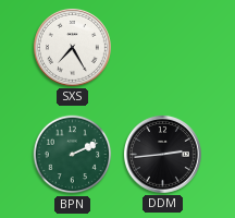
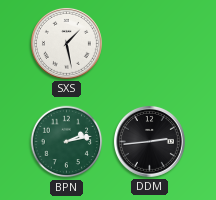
SXS: 7:25 -> 1:28
BPN: 2:11 -> 2:13
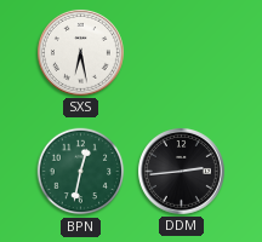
SXS: 1:28 -> 6:28
BPN: 2:13 -> 12:32
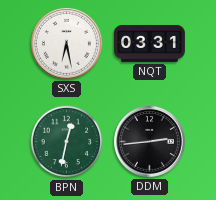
NQT: none -> 03:31
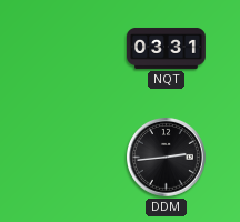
SXS: 6:28 -> none
BPN: 12:32 -> none
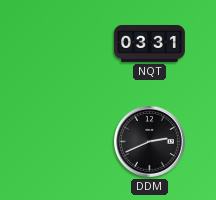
DDM: 2:44 -> 2:41
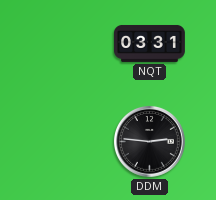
DDM: 2:41 -> 2:46
